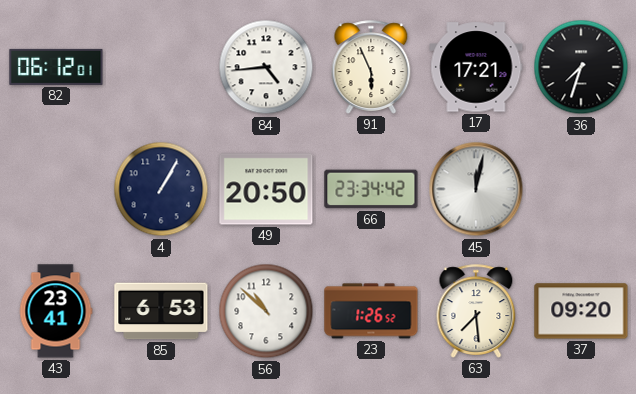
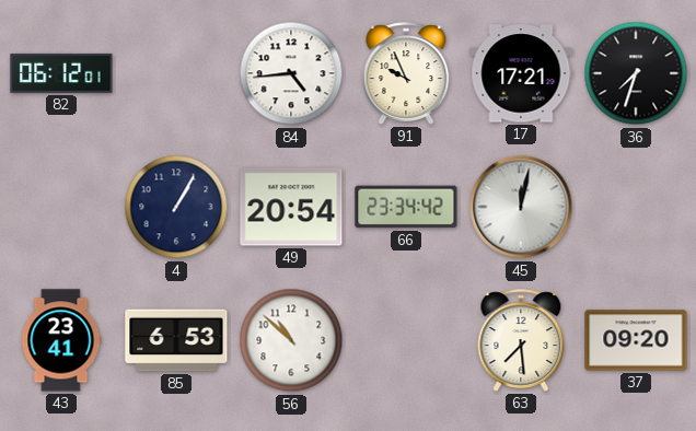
91: 5:56 -> 9:56
49: 20:50 -> 20:54
23: 1:26 -> none
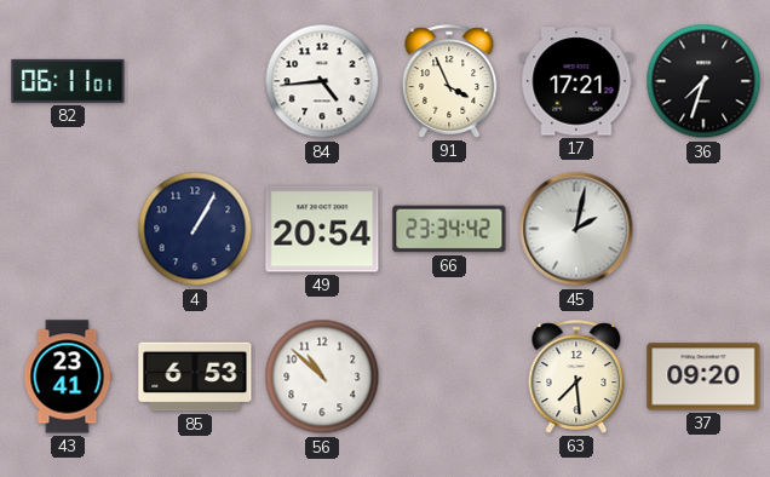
82: 06:12 -> 06:11
91: 9:56 -> 3:56
45: 12:02 -> 2:02
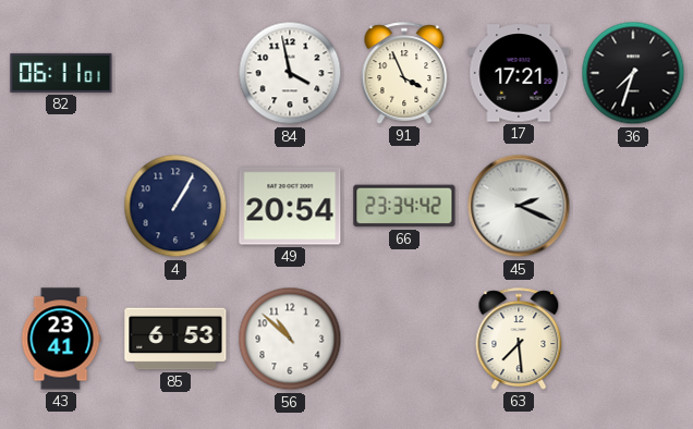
84: 4:44 -> 3:58
45: 2:02 -> 2:19
37: 09:20 -> none
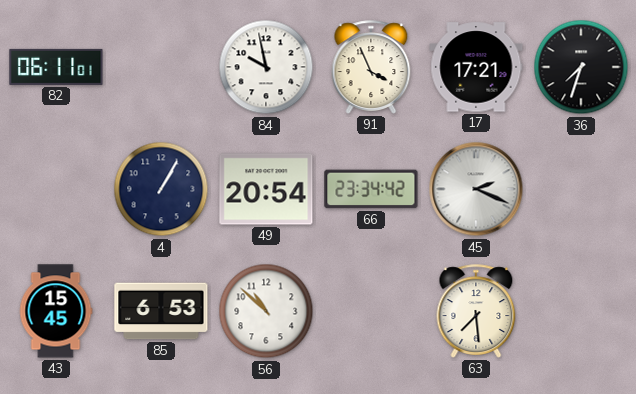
84: 3:58 -> 9:58
43: 23:41 -> 15:45
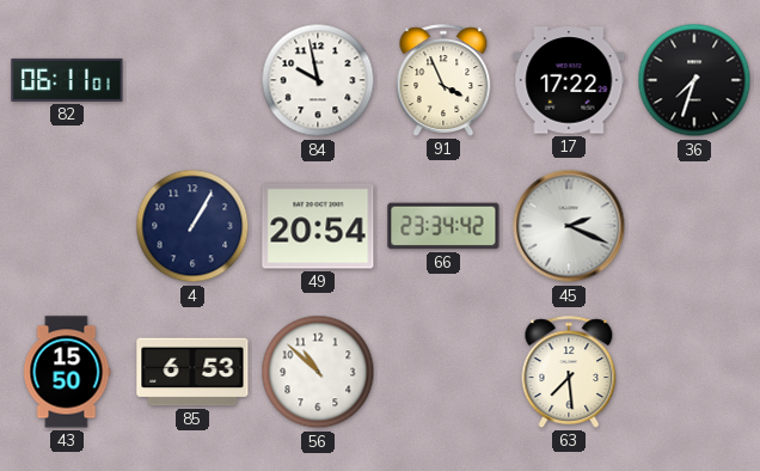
17: 17:21 -> 17:22
43: 15:45 -> 15:50
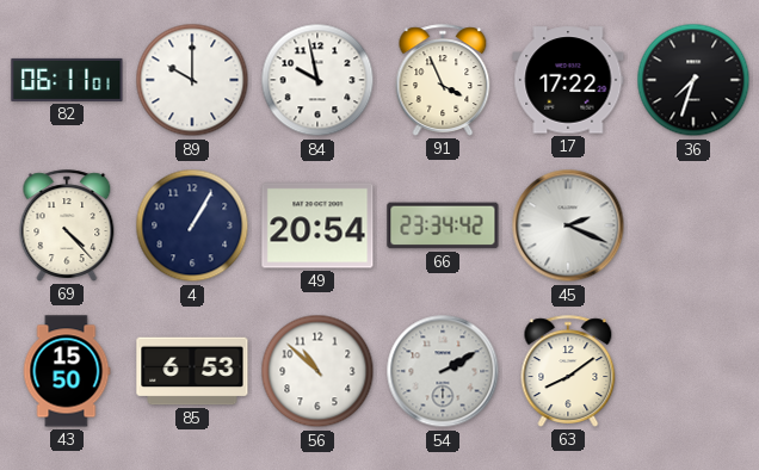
89: none -> 10:00
69: none -> 4:23
54: none -> 2:10
63: 7:29 -> 8:09
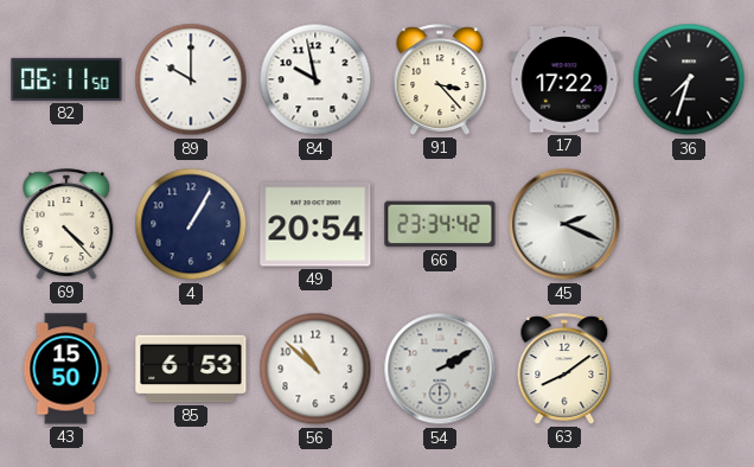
82: 06:11:01 -> 06:11:50
91: 3:56 -> 3:23
